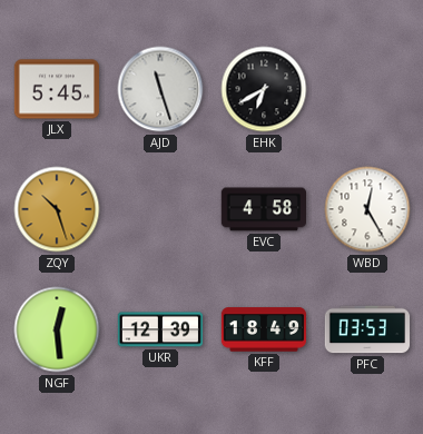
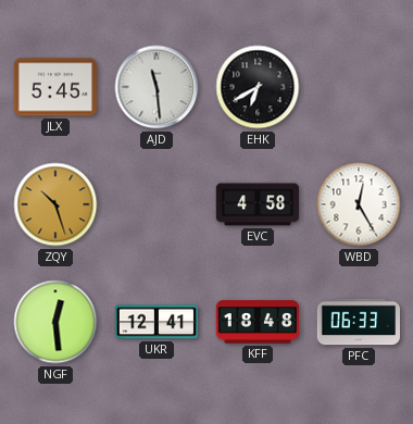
AJD: 11:27 -> 11:29
UKR: 12:39 -> 12:41
KFF: 18:49 -> 18:48
PFC: 03:53 -> 06:33
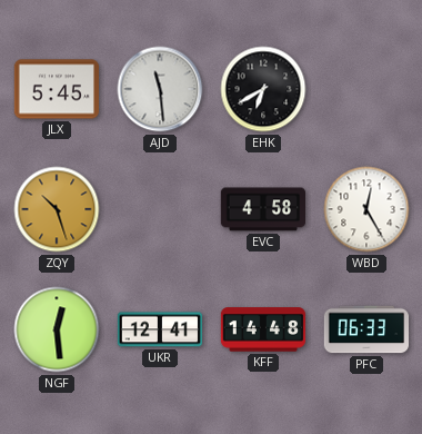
KFF: 18:48 -> 14:48
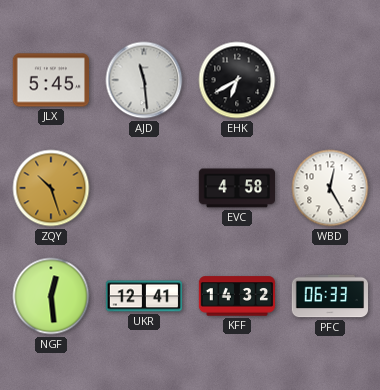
KFF: 14:48 -> 14:32
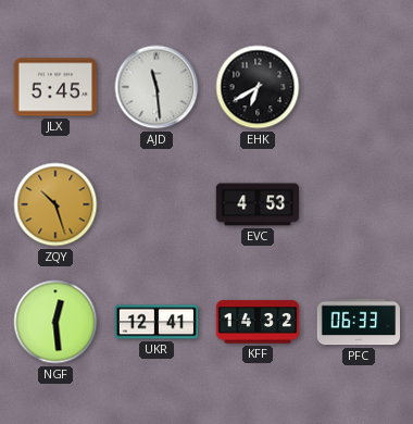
EVC: 4:58 -> 4:53
WBD: 12:25 -> none
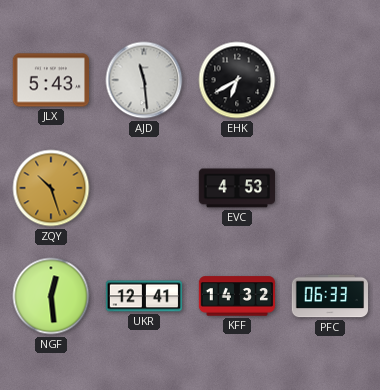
JLX: 5:45 -> 5:43
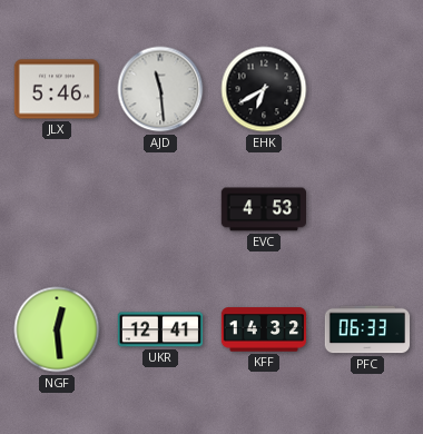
JLX: 5:43 -> 5:46
ZQY: 10:27 -> none
